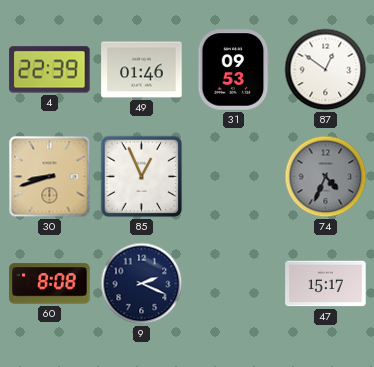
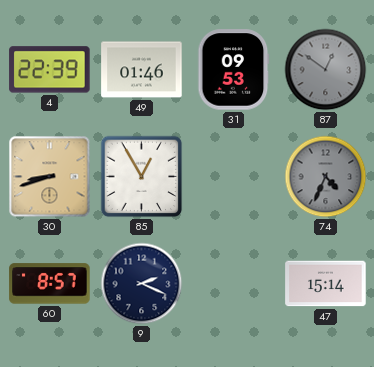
87 dial: white -> grey
85: 12:56 -> 12:55
60: 8:08 -> 8:57
47: 15:17 -> 15:14
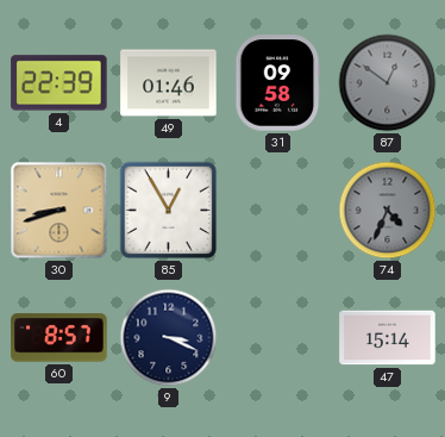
31: 09:53 -> 09:58
9: 2:19 -> 3:19
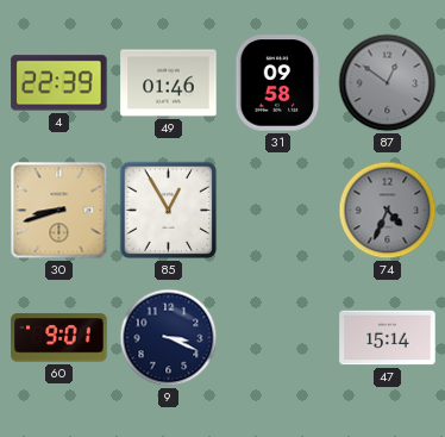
60: 8:57 -> 9:01
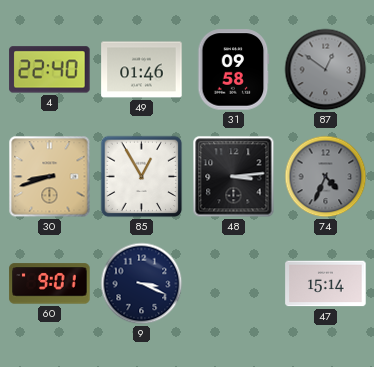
4: 22:39 -> 22:40
48: none -> 3:14
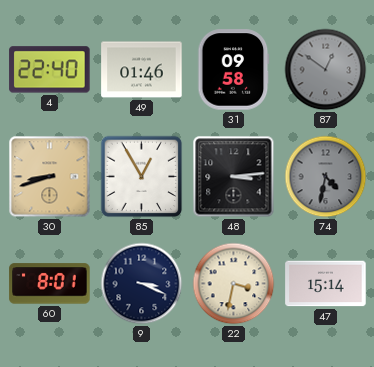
74: 4:34 -> 4:32
60: 9:01 -> 8:01
22: none -> 3:32
